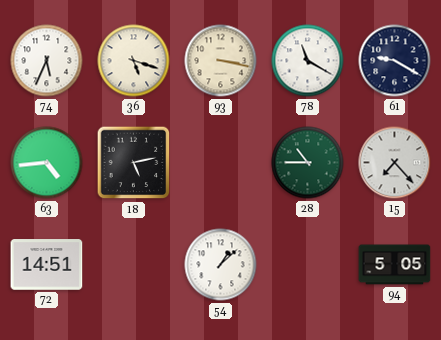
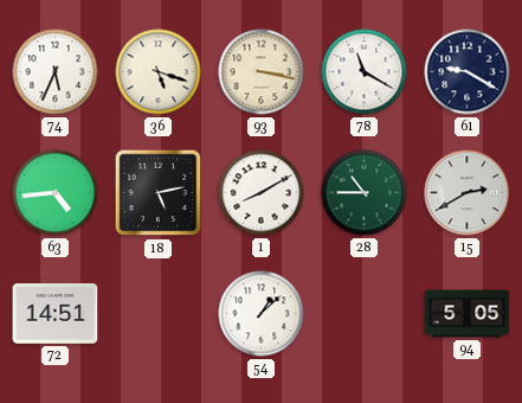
1: none -> 8:10
15: 7:23 -> 2:40
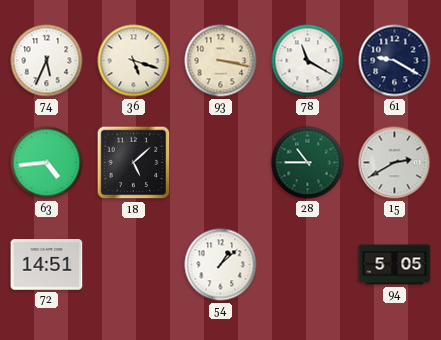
18: 5:13 -> 5:08
1: 8:10 -> none
